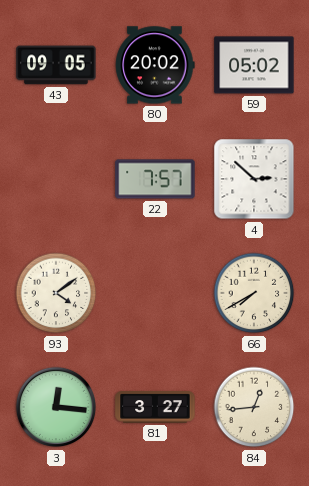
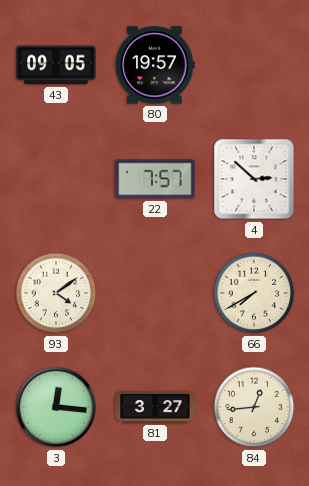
80: 20:02 -> 19:57
59: 05:02 -> none
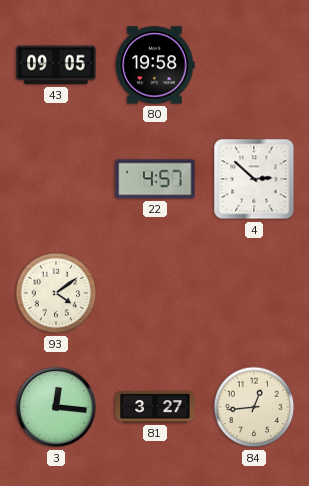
80: 19:57 -> 19:58
22: 7:57 -> 4:57
66: 7:40 -> none
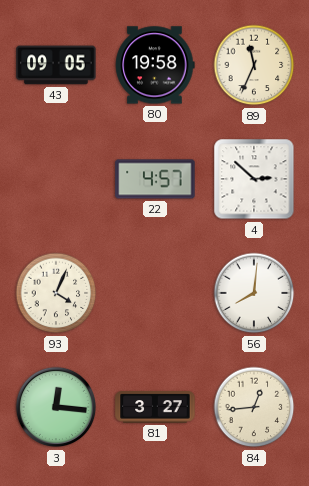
89: none -> 11:34
93: 4:09 -> 4:04
56: none -> 8:01
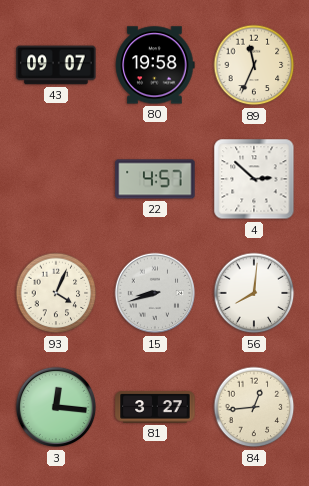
43: 09:05 -> 09:07
15: none -> 8:42
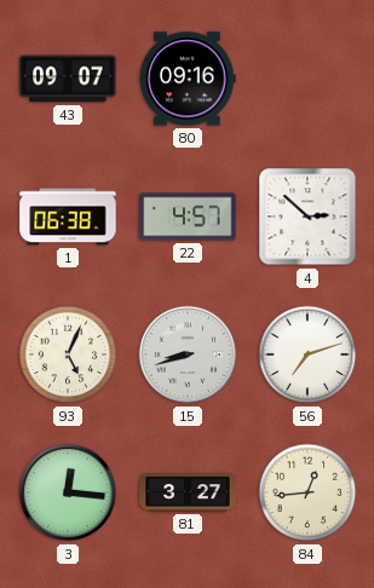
80: 19:58 -> 09:16
89: 11:34 -> none
1: none -> 06:38
93: 4:04 -> 5:04
56: 8:01 -> 7:12
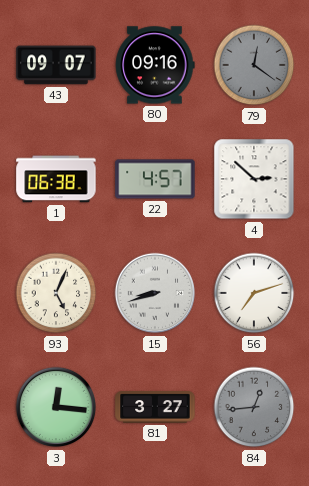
79: none -> 12:21
84 dial: cream -> grey
